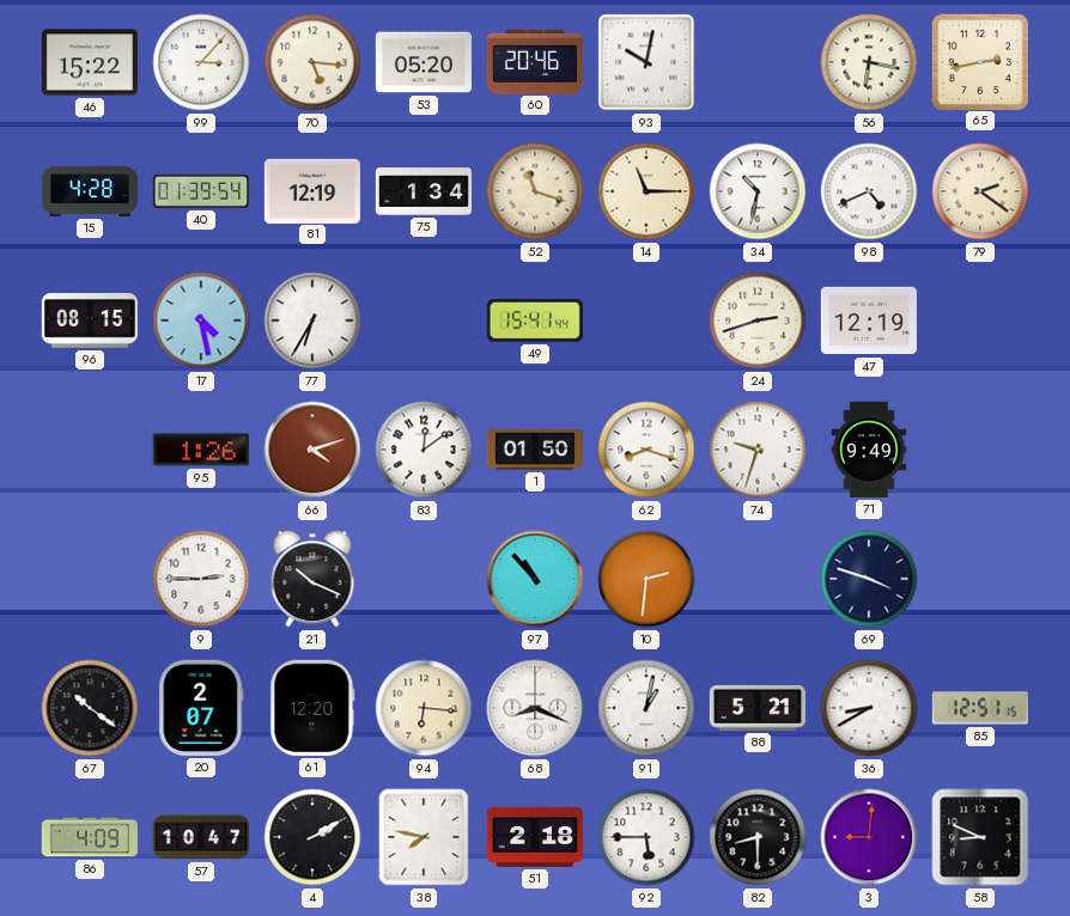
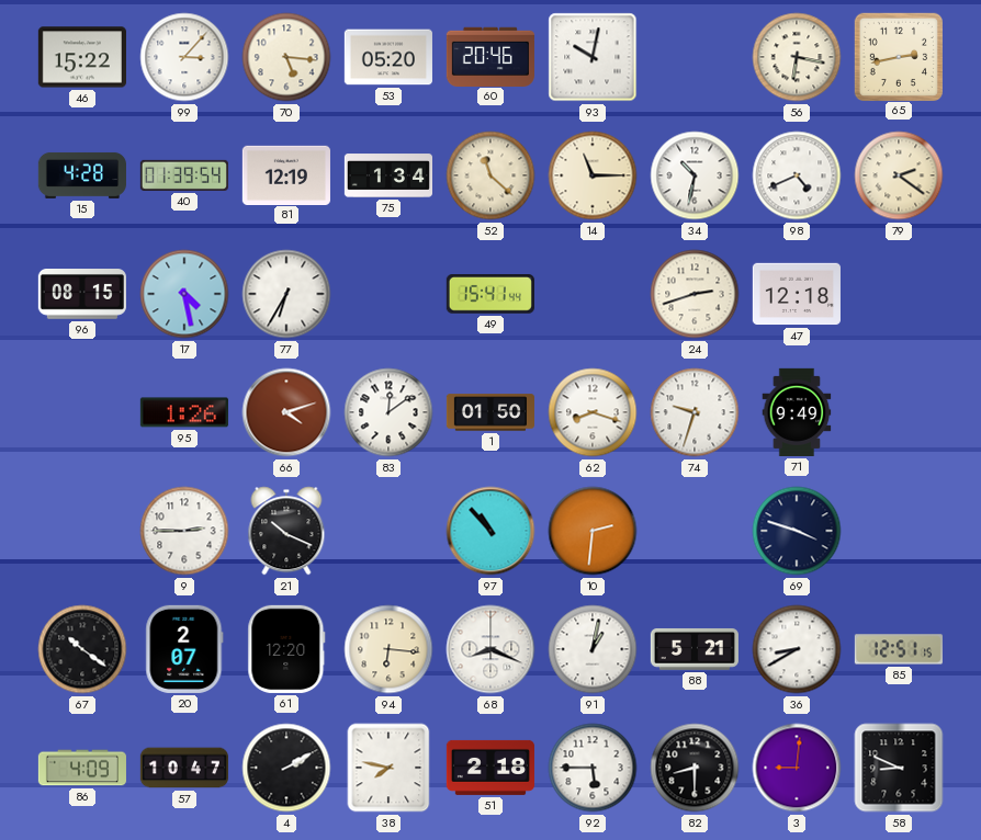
52: 11:18 -> 11:22
47: 12:19 -> 12:18
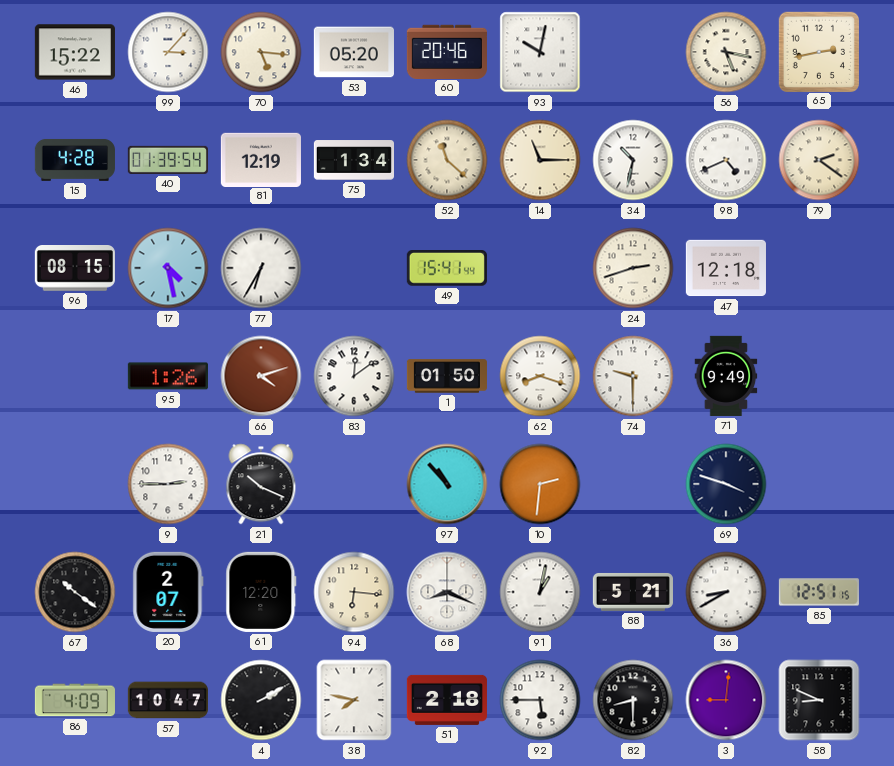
56: 6:17 -> 5:17
74: 9:33 -> 9:30
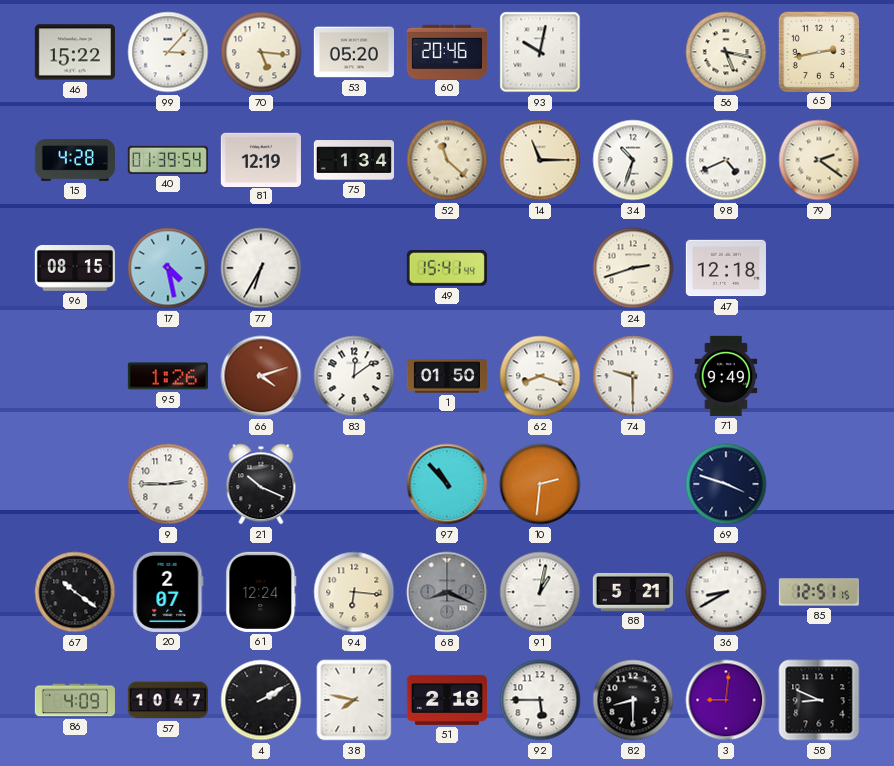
34: 10:32 -> 10:33
61: 12:20 -> 12:24
68 dial: white -> grey
